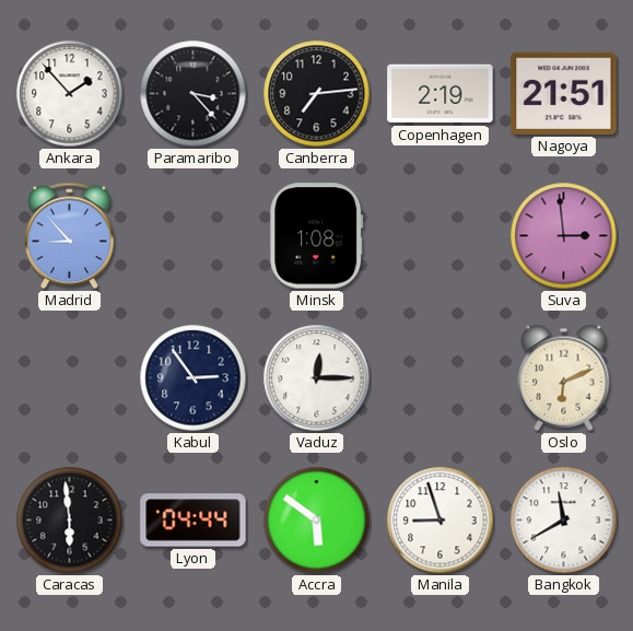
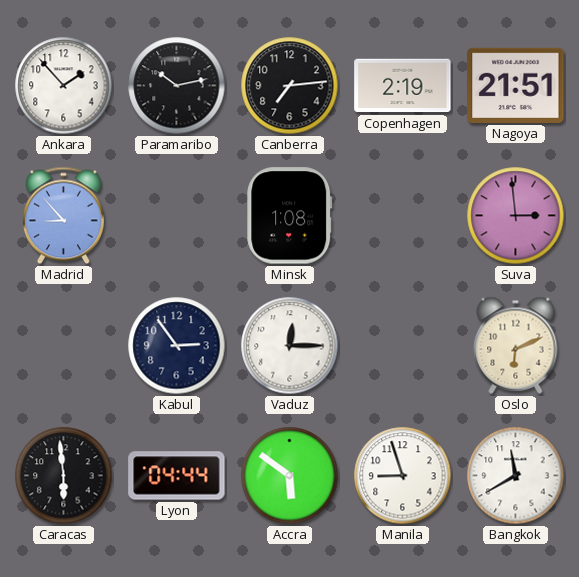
Paramaribo: 3:23 -> 10:13
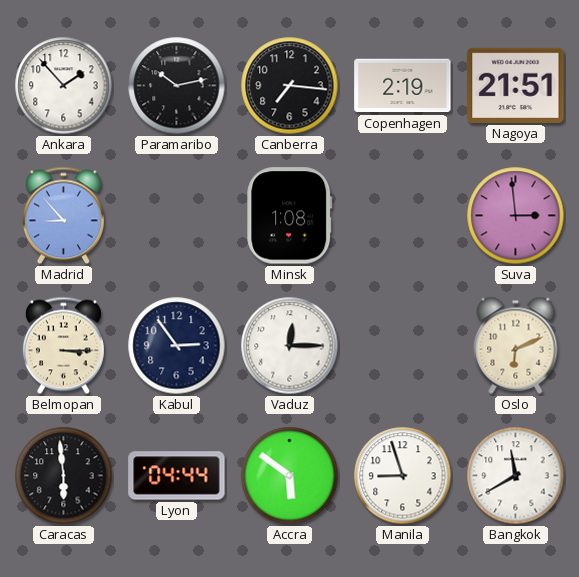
Canberra: 7:14 -> 7:16
Belmopan: none -> 3:15
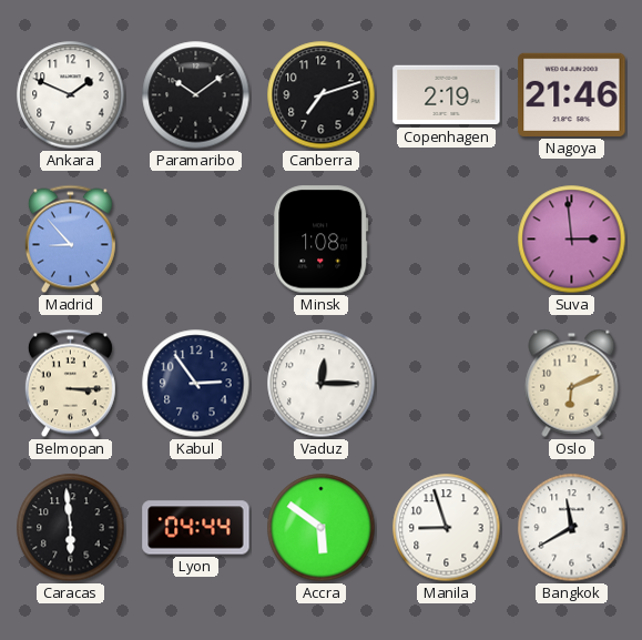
Ankara: 1:53 -> 1:49
Paramaribo: 10:13 -> 10:09
Canberra: 7:16 -> 7:12
Nagoya: 21:51 -> 21:46
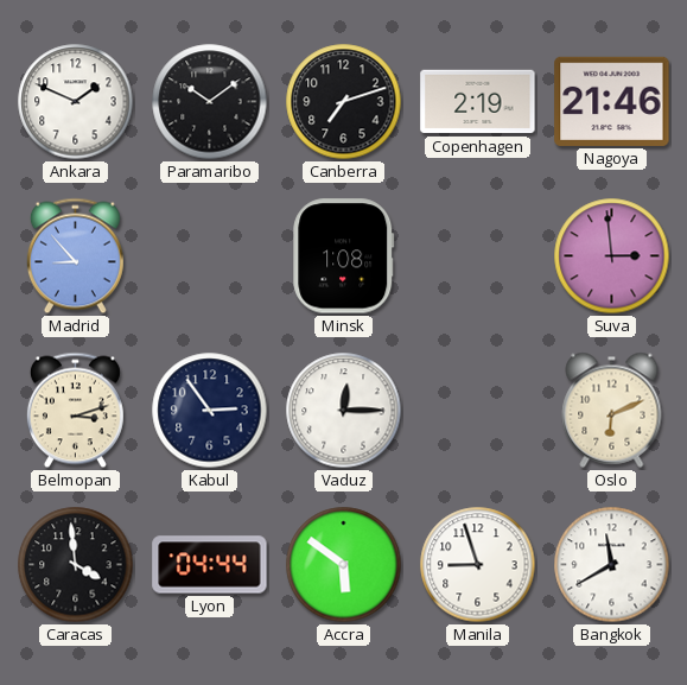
Belmopan: 3:15 -> 3:12
Caracas: 5:59 -> 3:59
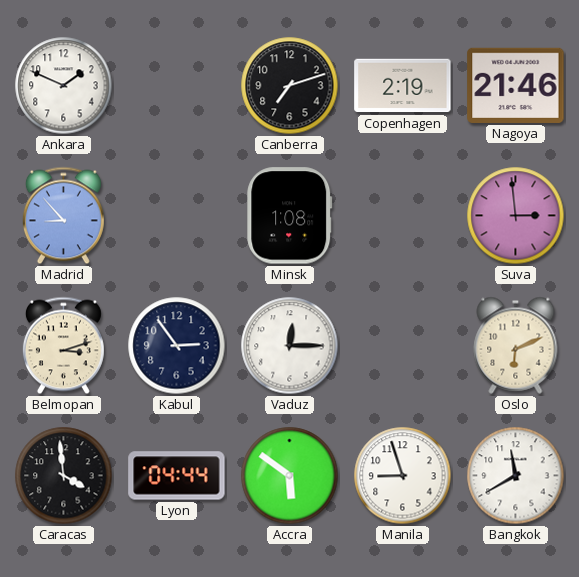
Paramaribo: 10:09 -> none
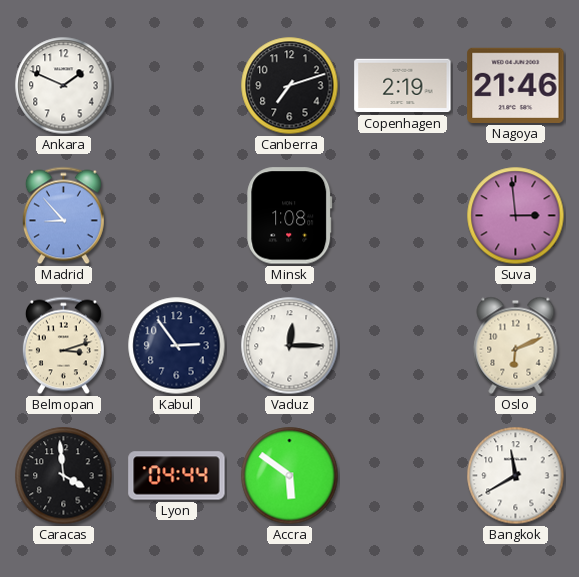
Manila: 8:57 -> none
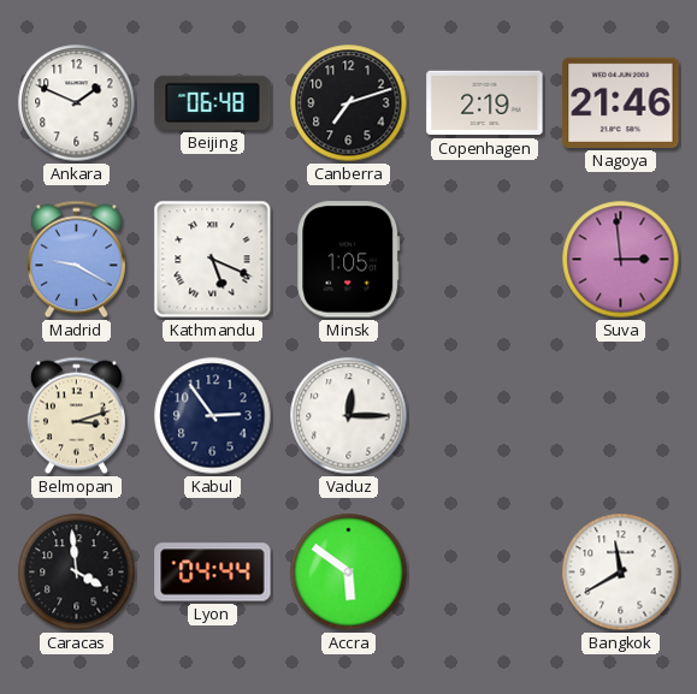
Beijing: none -> 06:48
Madrid: 8:53 -> 9:20
Kathmandu: none -> 5:19
Minsk: 1:08 -> 1:05
Oslo: 6:11 -> none
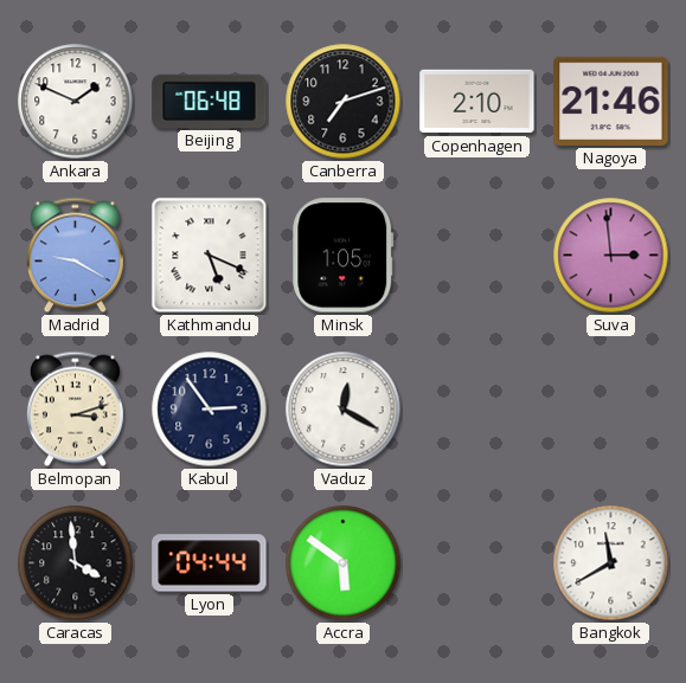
Copenhagen: 2:19 -> 2:10
Vaduz: 12:15 -> 12:20
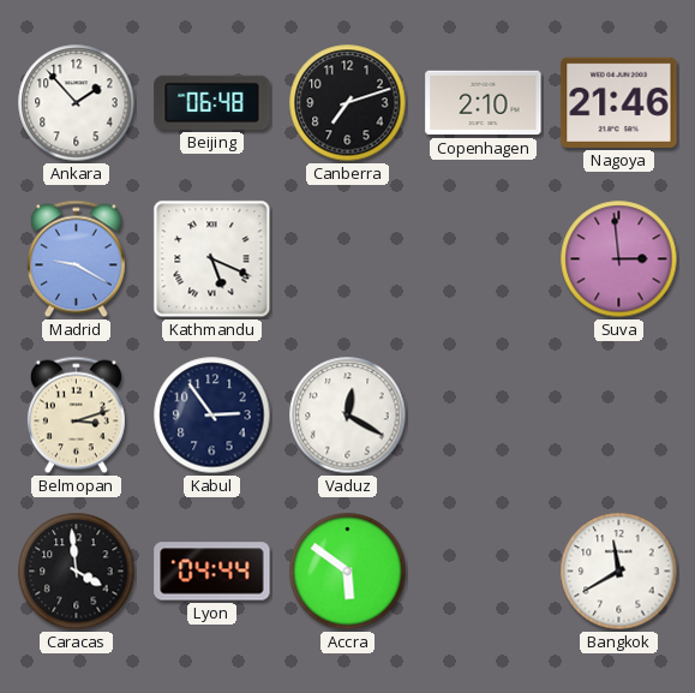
Ankara: 1:49 -> 1:53
Minsk: 1:05 -> none
